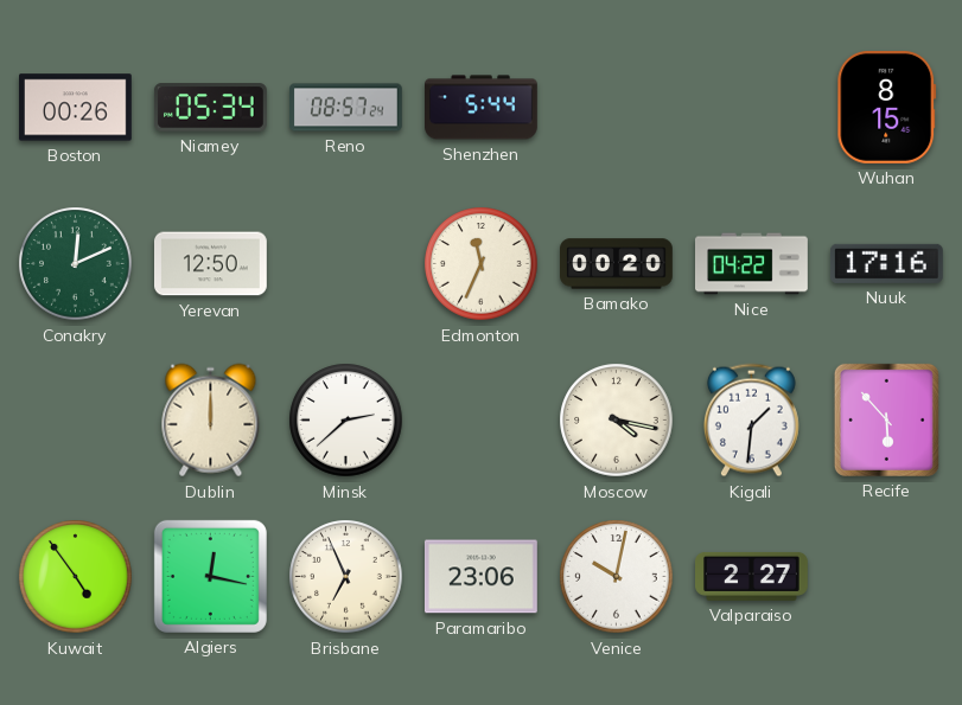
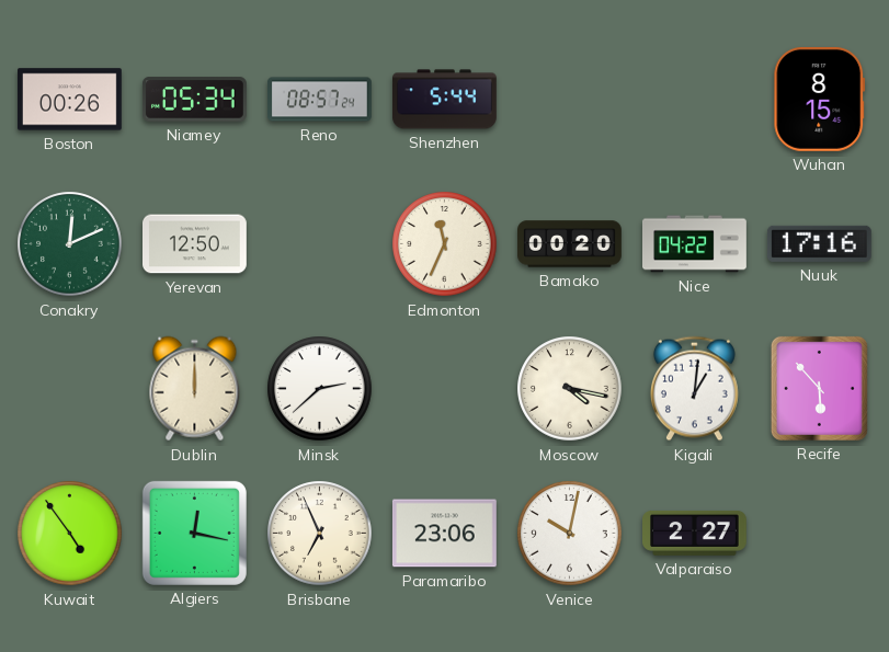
Kigali: 1:31 -> 1:01
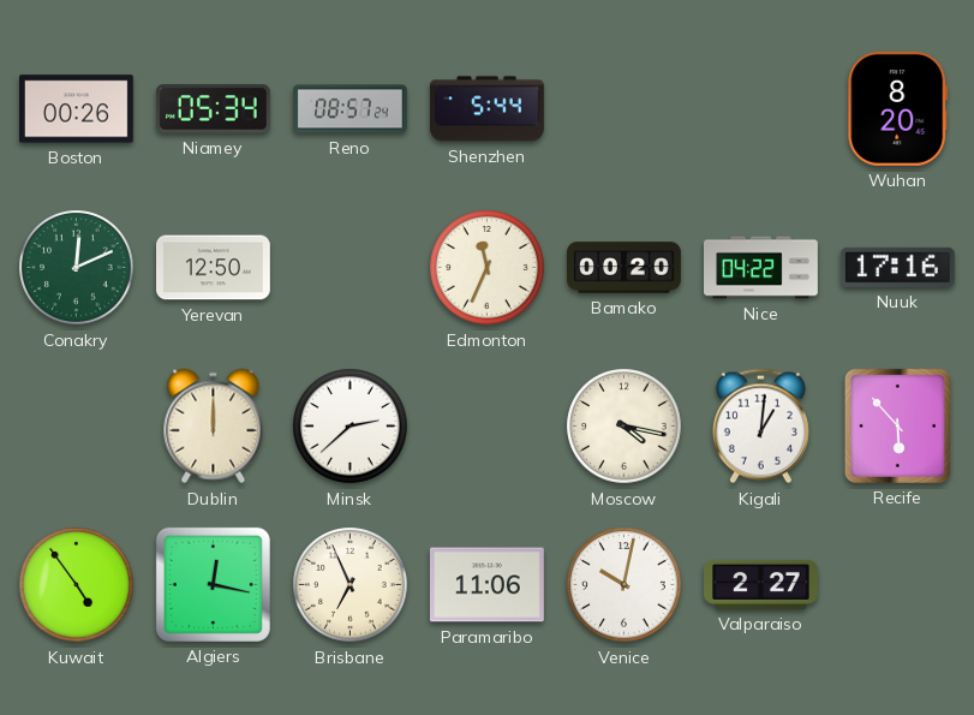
Wuhan: 8:15 -> 8:20
Paramaribo: 23:06 -> 11:06
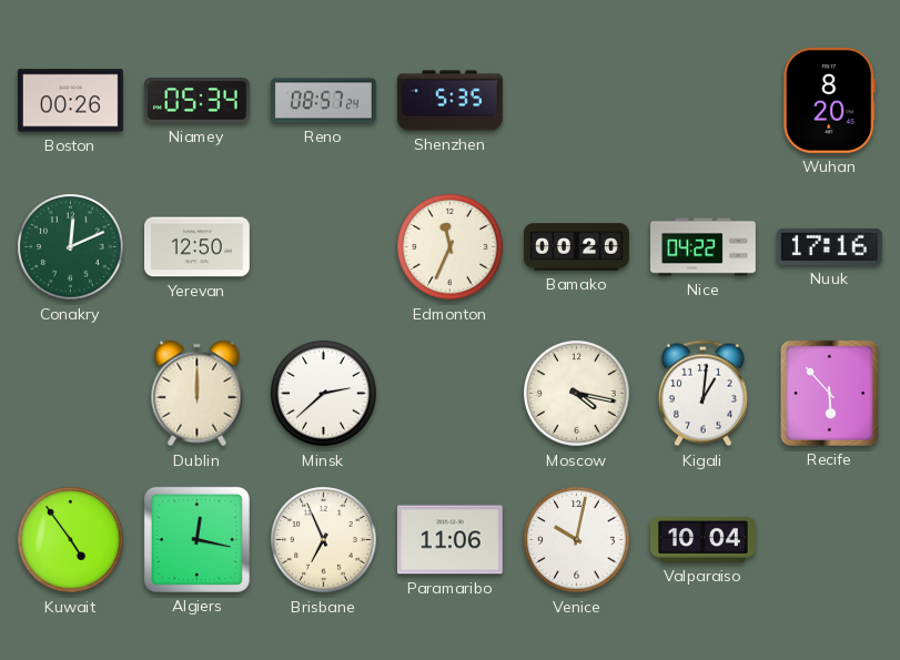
Shenzhen: 5:44 -> 5:35
Valparaiso: 2:27 -> 10:04
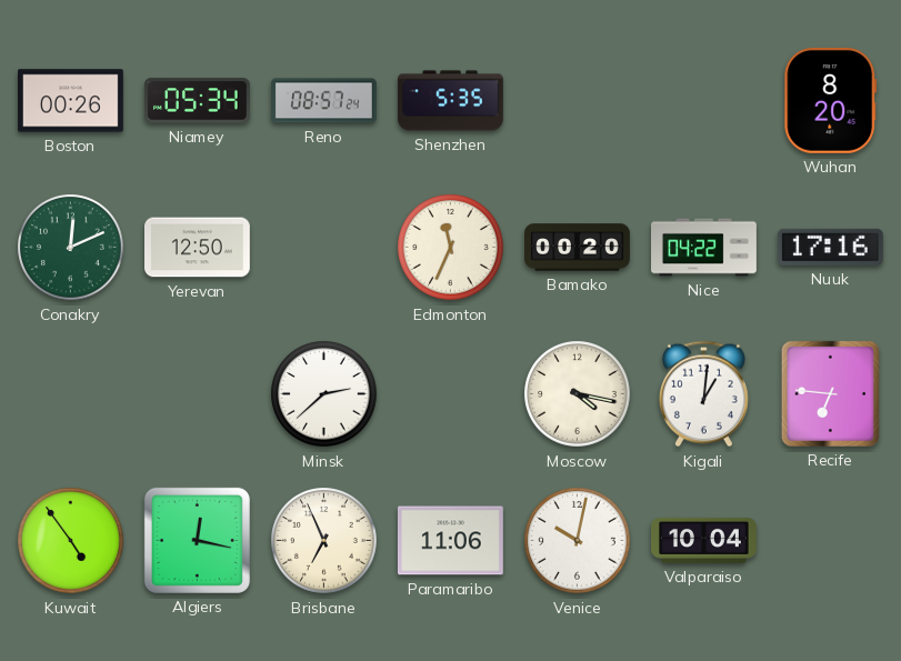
Dublin: 12:00 -> none
Recife: 5:53 -> 6:46
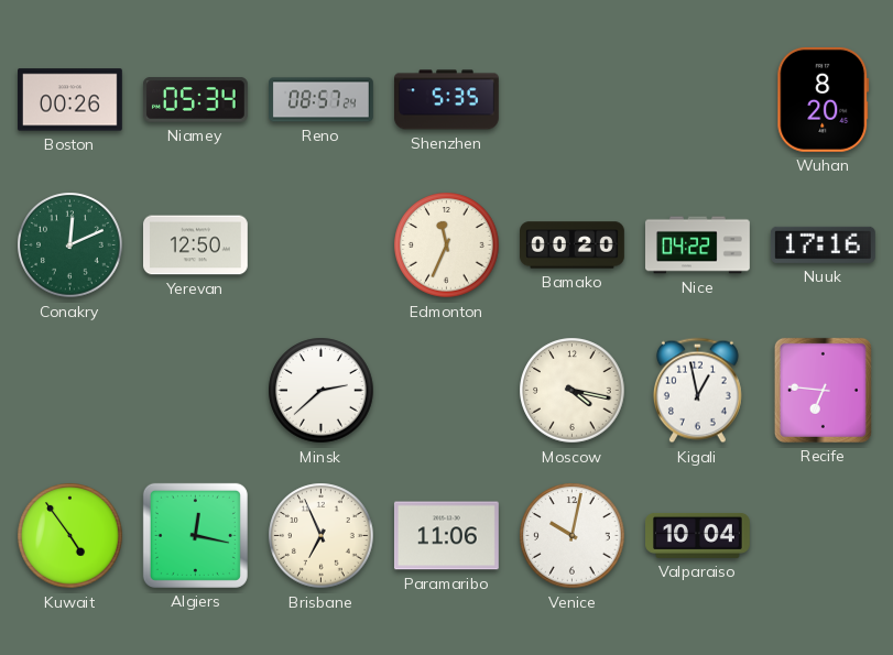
Kigali: 1:01 -> 12:58
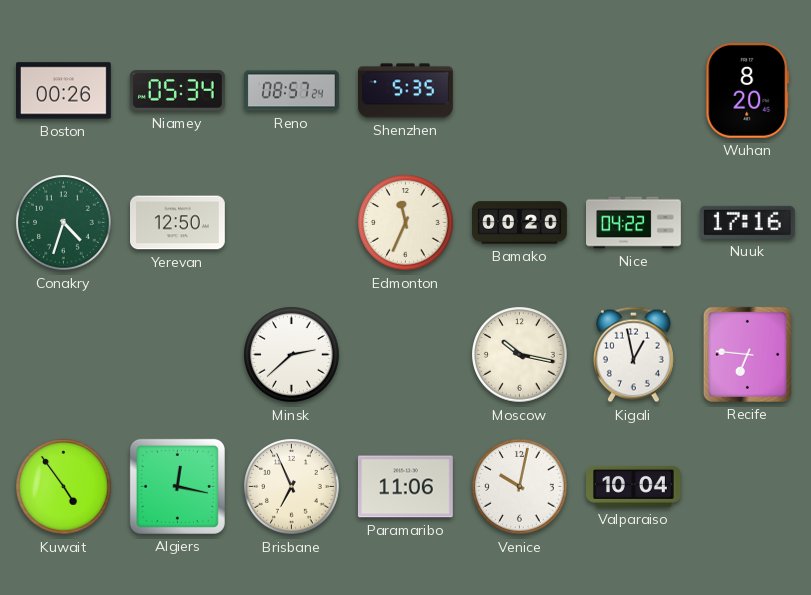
Conakry: 12:11 -> 4:33
Moscow: 4:17 -> 10:17
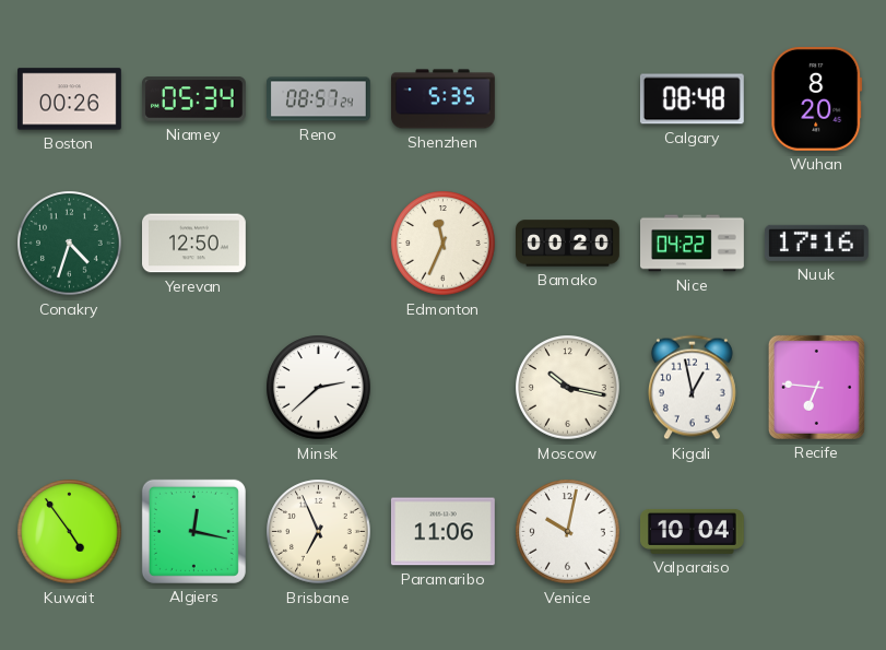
Calgary: none -> 08:48
